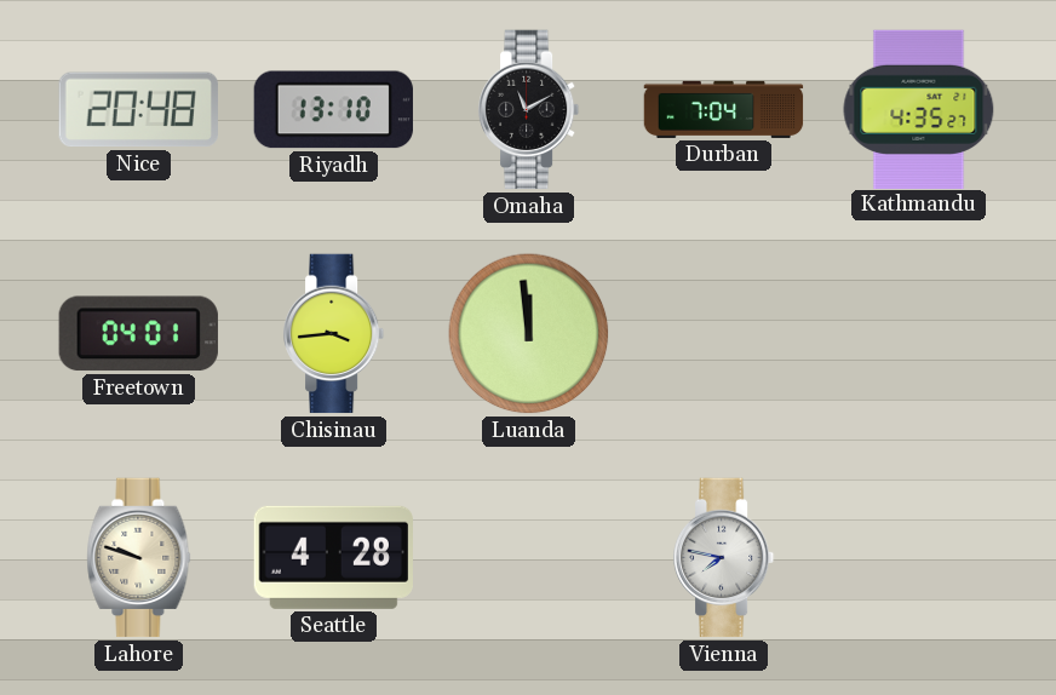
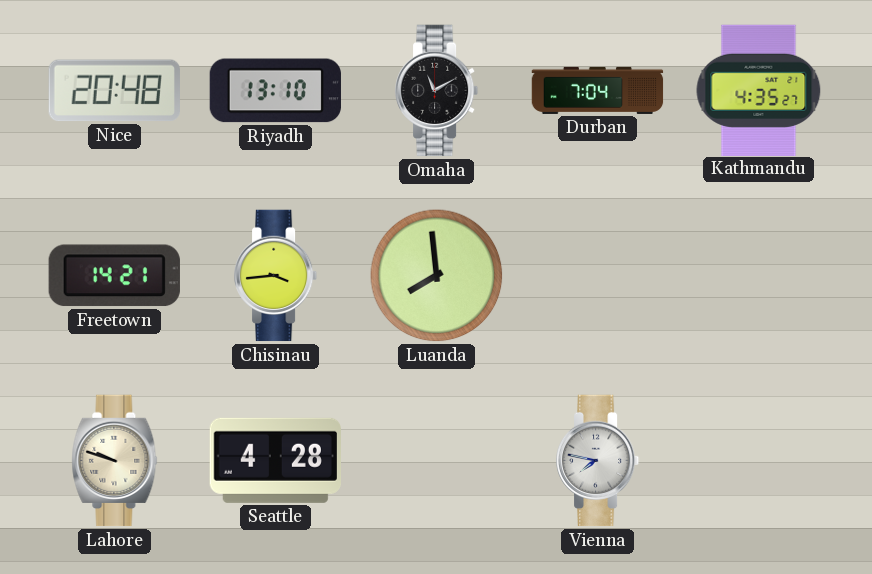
Freetown: 04:01 -> 14:21
Luanda: 11:59 -> 7:59
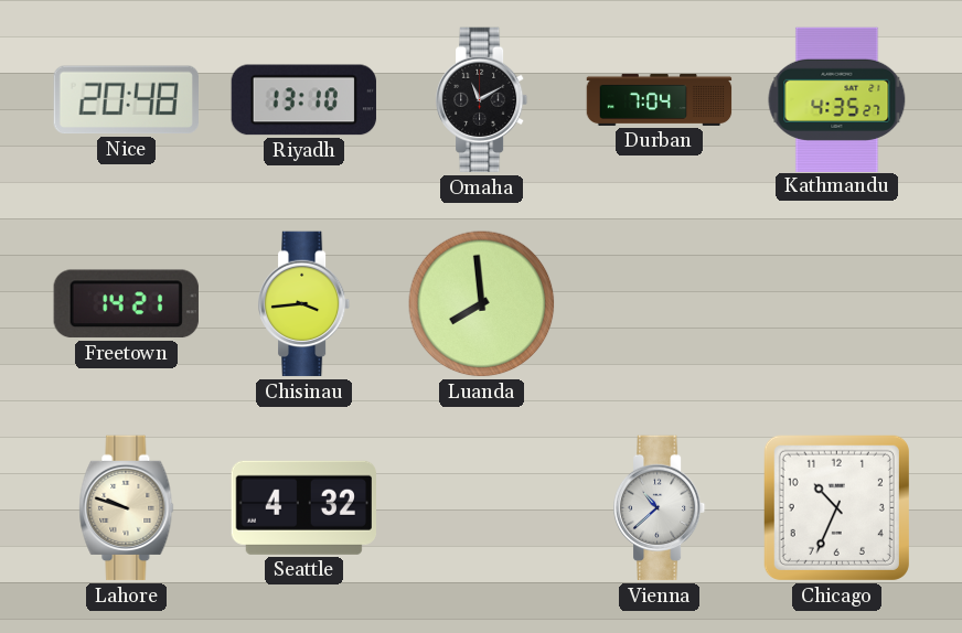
Seattle: 4:28 -> 4:32
Vienna: 7:47 -> 10:38
Chicago: none -> 10:34
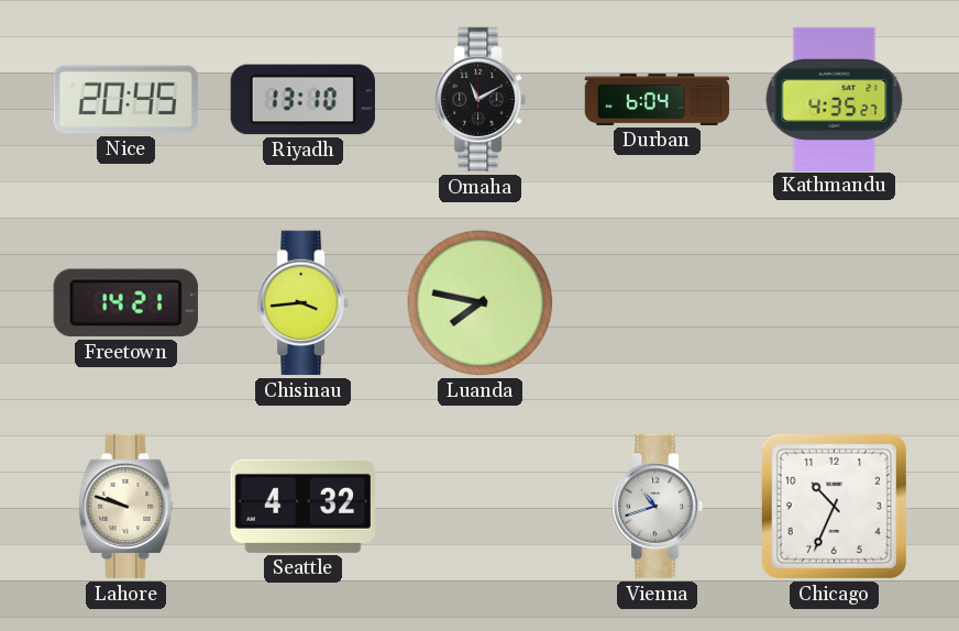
Nice: 20:48 -> 20:45
Durban: 7:04 -> 6:04
Luanda: 7:59 -> 7:47
Vienna: 10:38 -> 10:42
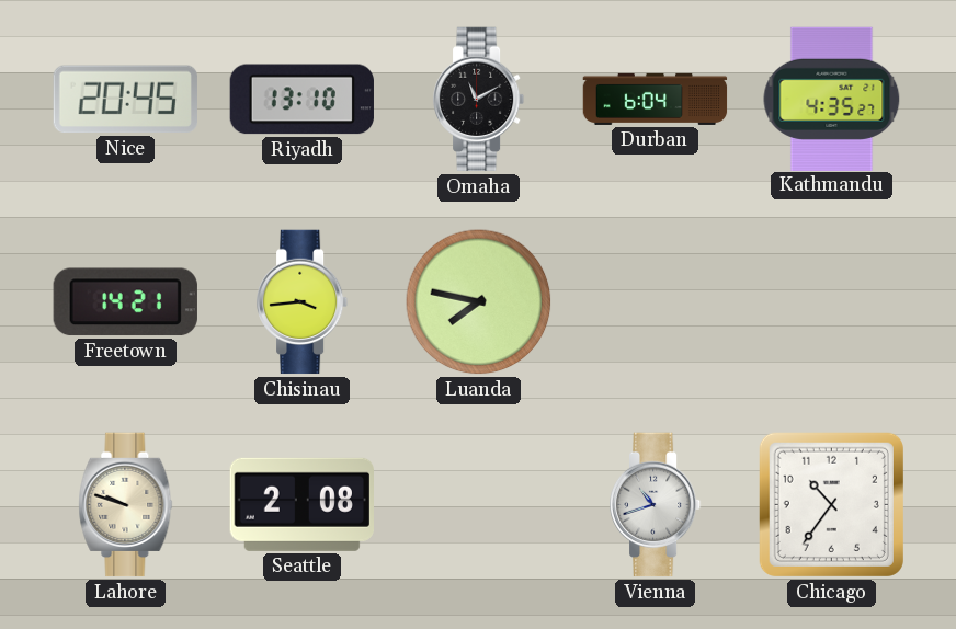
Seattle: 4:32 -> 2:08
Chicago: 10:34 -> 10:36
